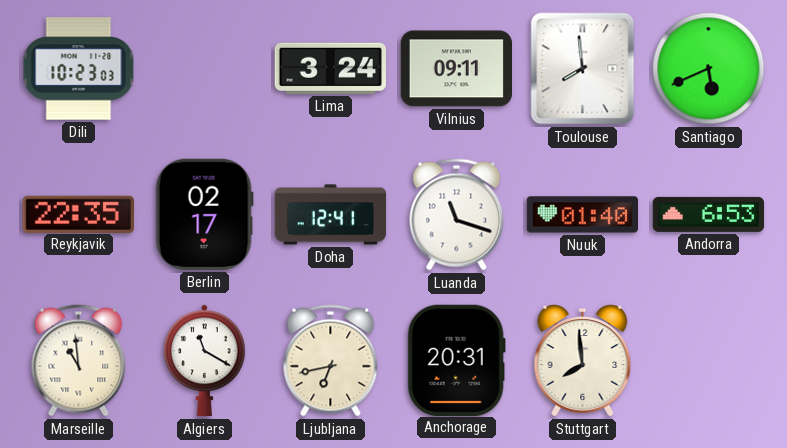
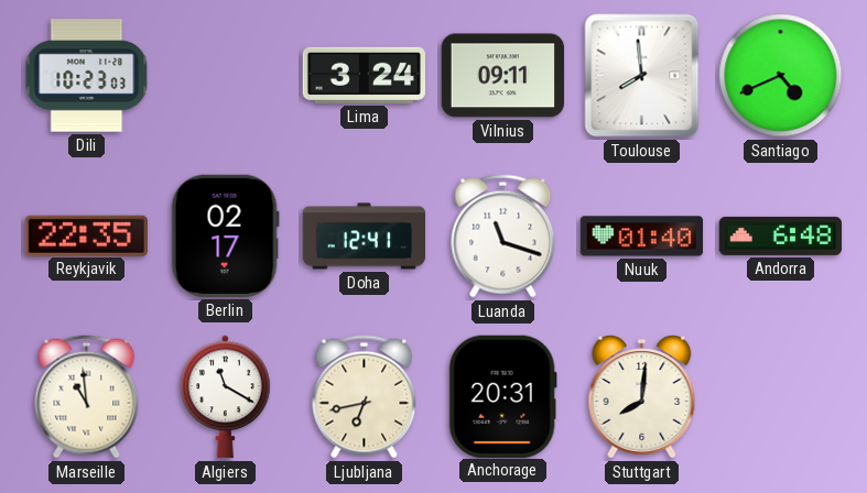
Santiago: 5:41 -> 4:41
Andorra: 6:53 -> 6:48
Stuttgart: 7:59 -> 8:01
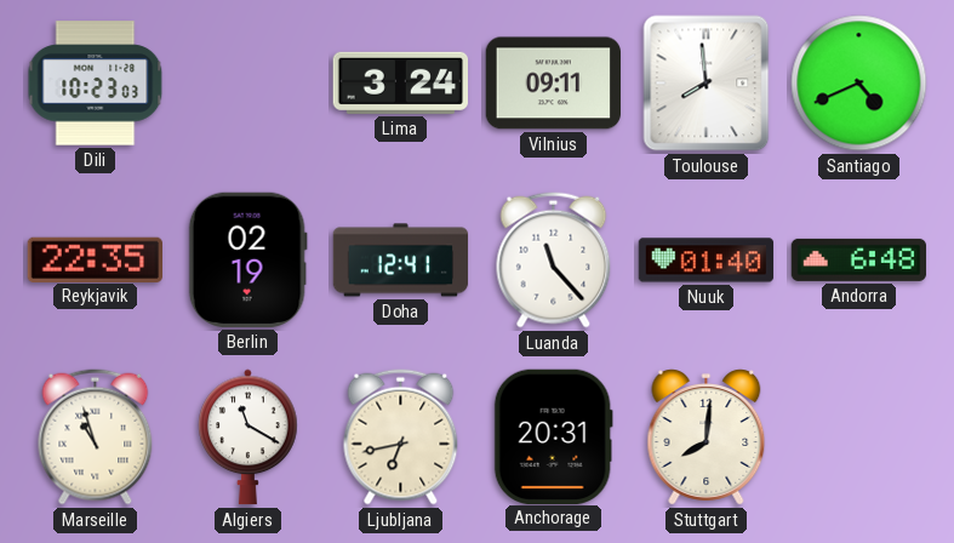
Berlin: 02:17 -> 02:19
Luanda: 11:18 -> 11:23
Marseille: 10:59 -> 10:57
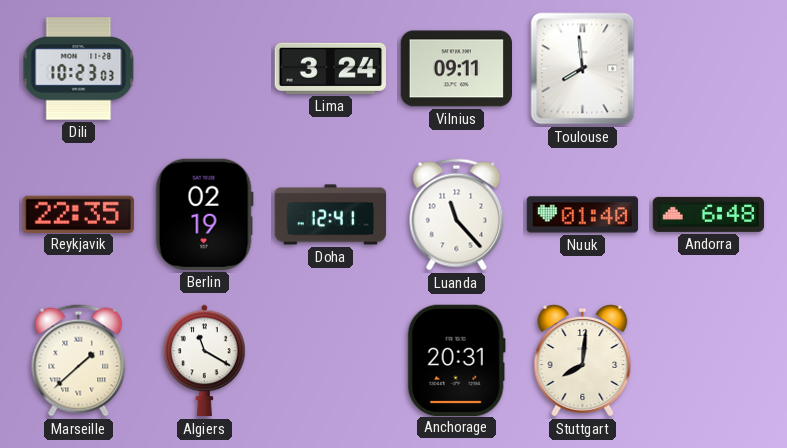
Santiago: 4:41 -> none
Marseille: 10:57 -> 1:38
Ljubljana: 6:43 -> none
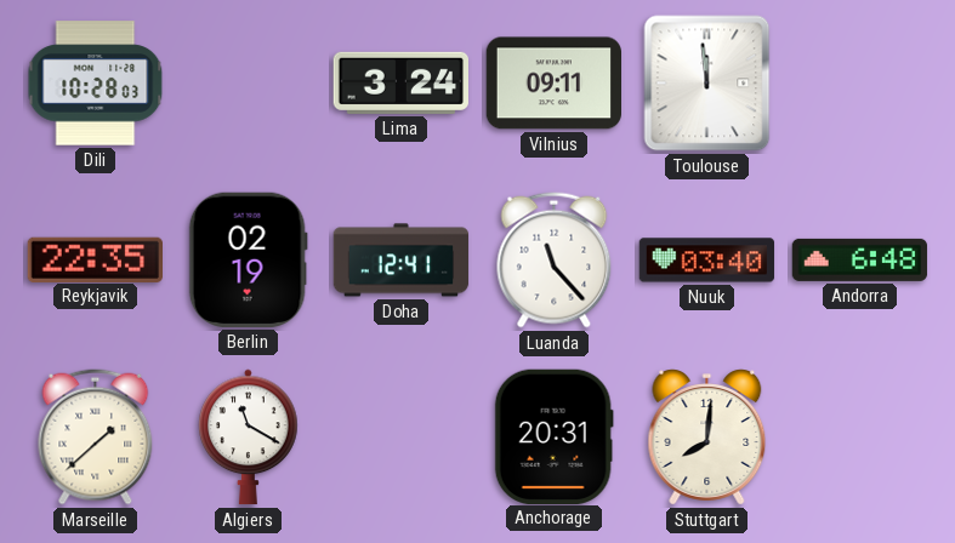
Dili: 10:23 -> 10:28
Toulouse: 7:59 -> 11:59
Nuuk: 01:40 -> 03:40
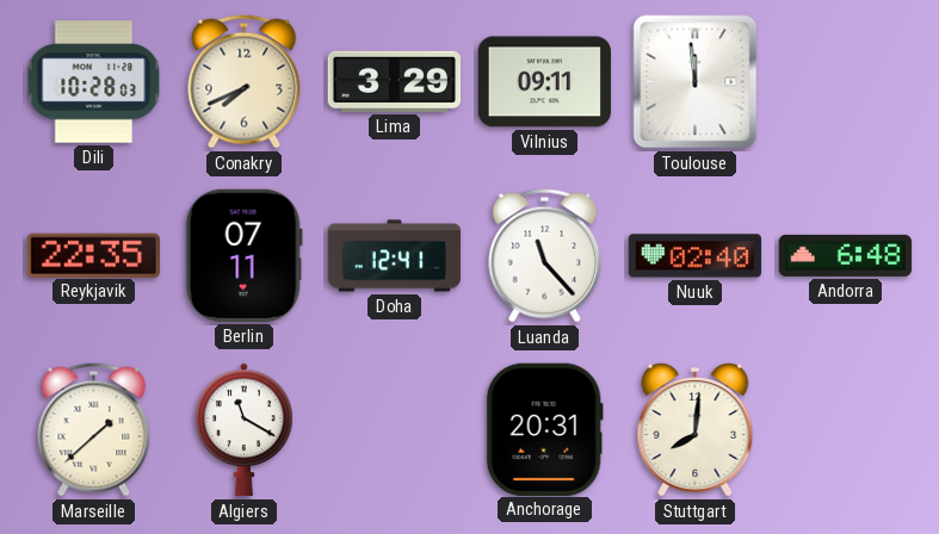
Conakry: none -> 7:41
Lima: 3:24 -> 3:29
Berlin: 02:19 -> 07:11
Nuuk: 03:40 -> 02:40
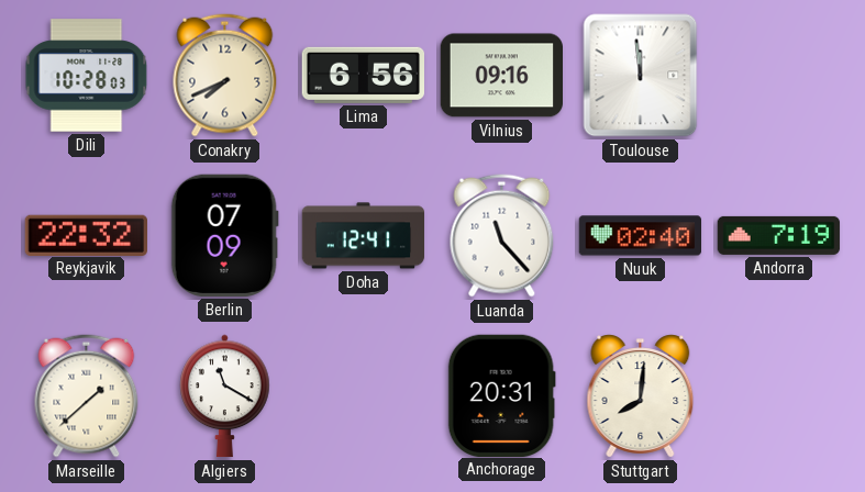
Lima: 3:29 -> 6:56
Vilnius: 09:11 -> 09:16
Reykjavik: 22:35 -> 22:32
Berlin: 07:11 -> 07:09
Andorra: 6:48 -> 7:19
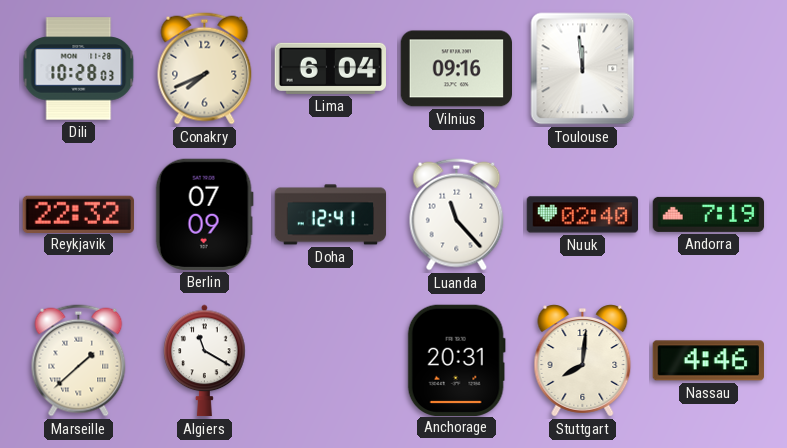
Lima: 6:56 -> 6:04
Nassau: none -> 4:46
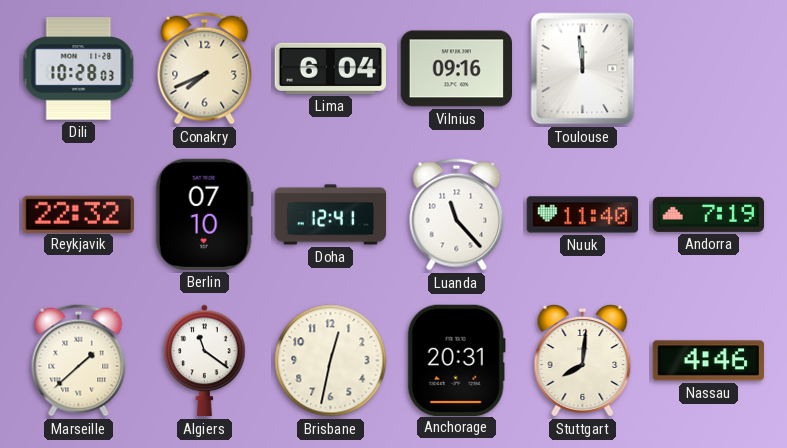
Berlin: 07:09 -> 07:10
Nuuk: 02:40 -> 11:40
Algiers: 11:20 -> 11:21
Brisbane: none -> 12:32
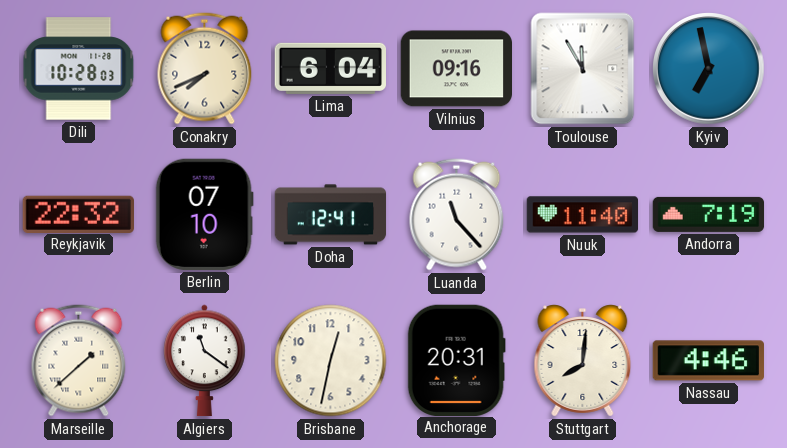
Toulouse: 11:59 -> 11:55
Kyiv: none -> 6:58
